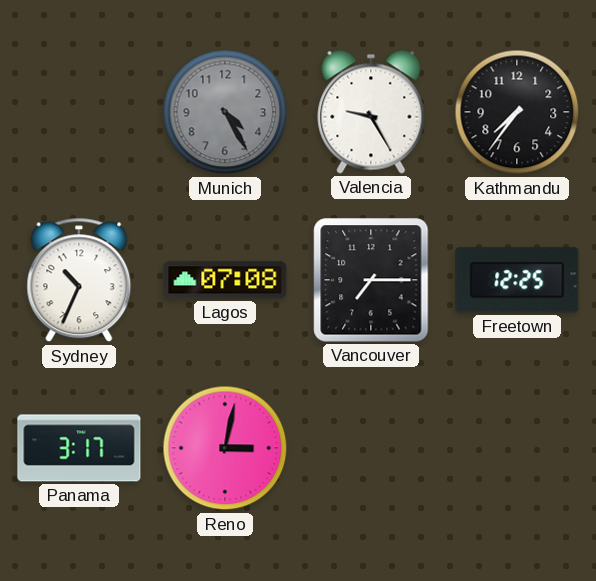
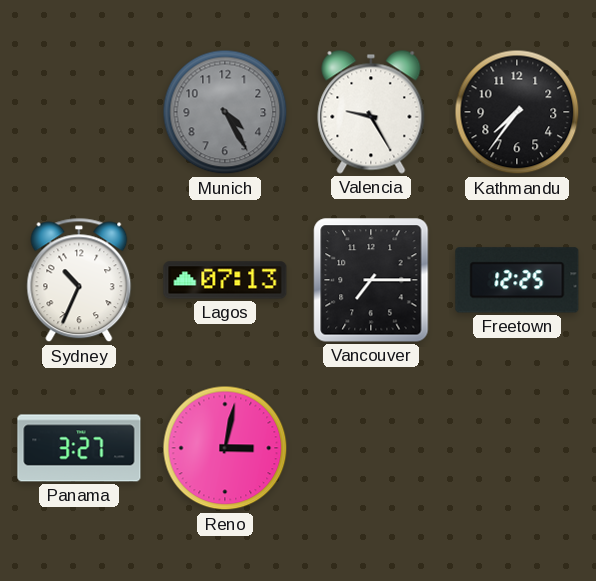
Lagos: 07:08 -> 07:13
Panama: 3:17 -> 3:27
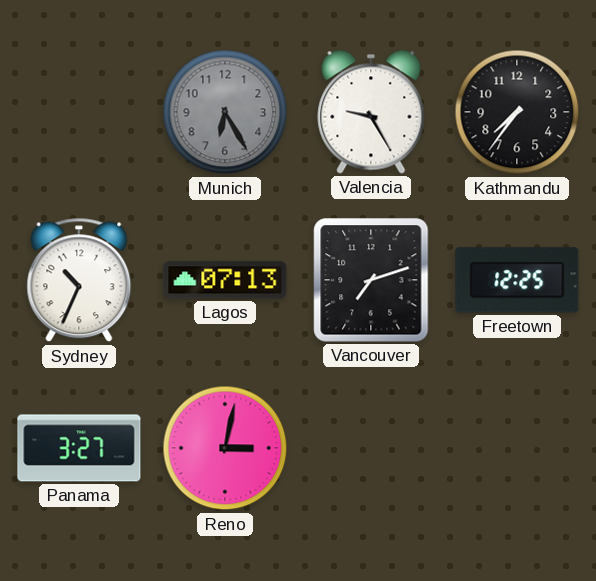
Munich: 4:25 -> 6:25
Vancouver: 7:15 -> 7:12
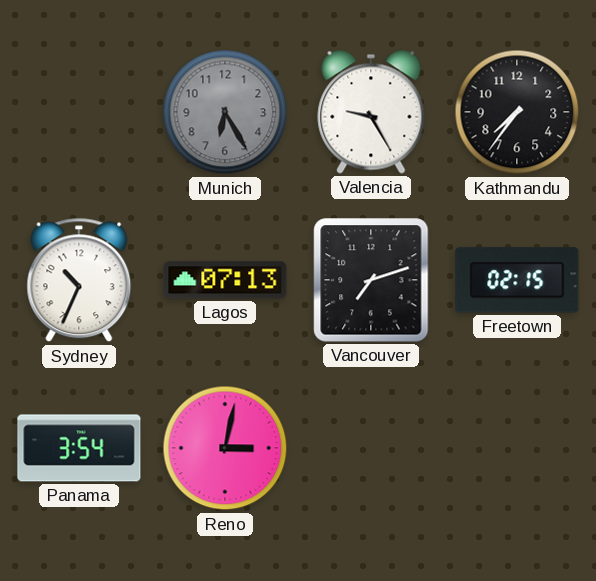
Freetown: 12:25 -> 02:15
Panama: 3:27 -> 3:54
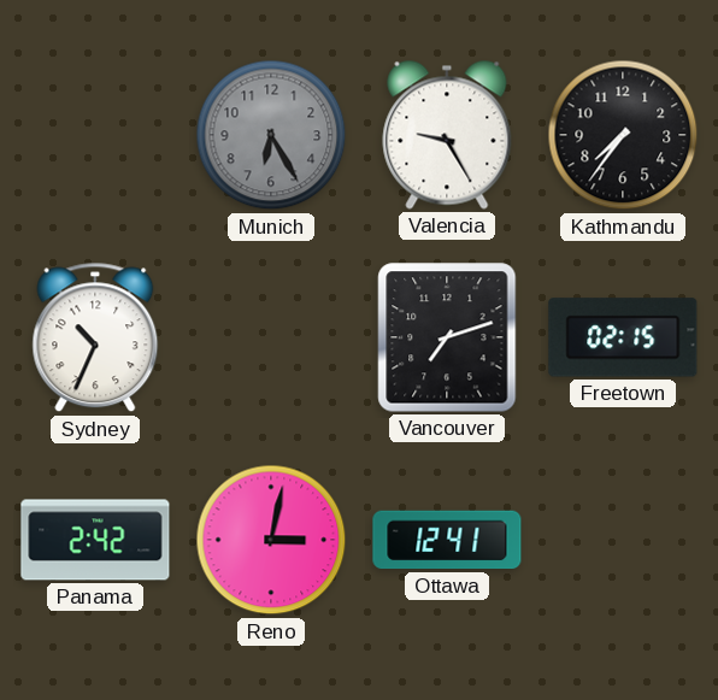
Lagos: 07:13 -> none
Panama: 3:54 -> 2:42
Ottawa: none -> 12:41
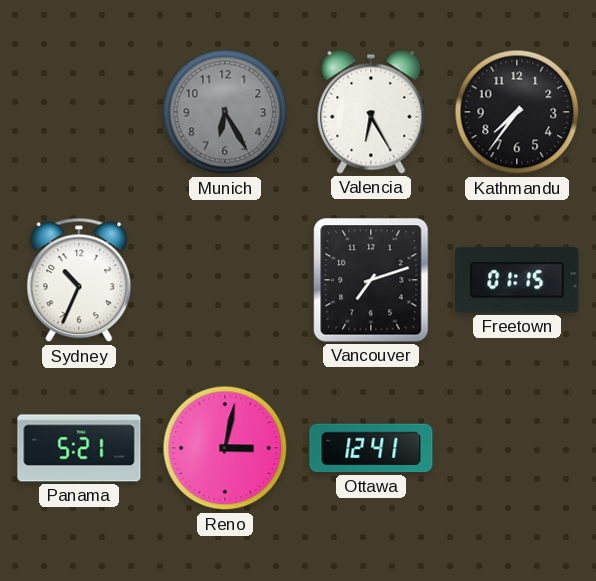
Valencia: 9:25 -> 6:25
Freetown: 02:15 -> 01:15
Panama: 2:42 -> 5:21
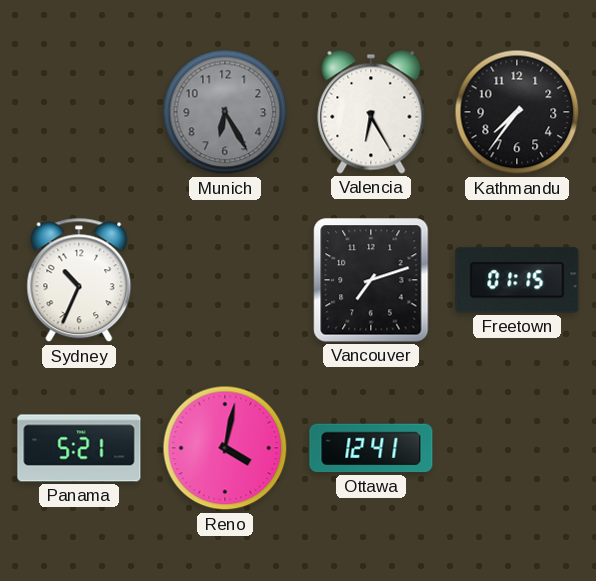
Reno: 3:02 -> 4:02
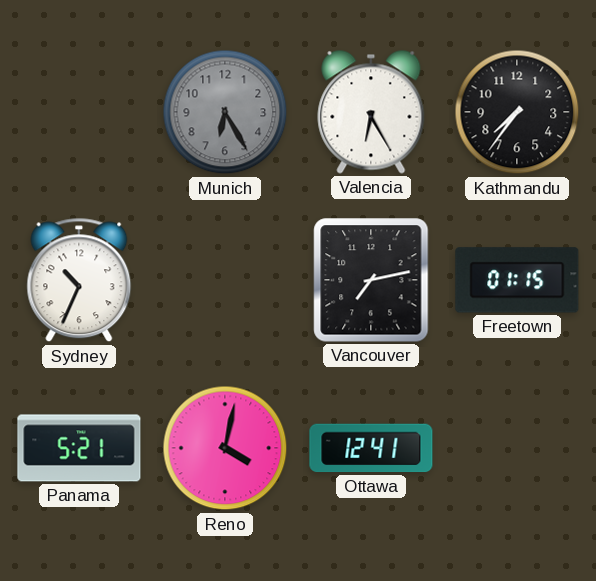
Vancouver: 7:12 -> 7:13
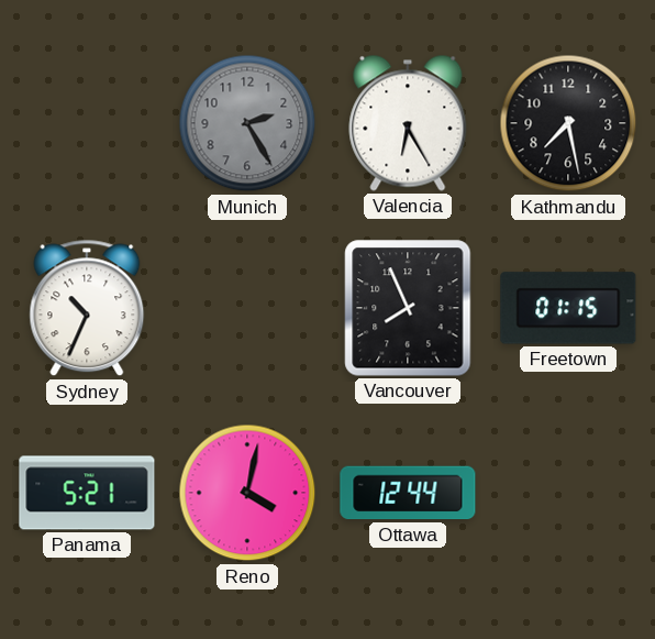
Munich: 6:25 -> 2:25
Kathmandu: 7:36 -> 7:28
Vancouver: 7:13 -> 7:56
Ottawa: 12:41 -> 12:44
